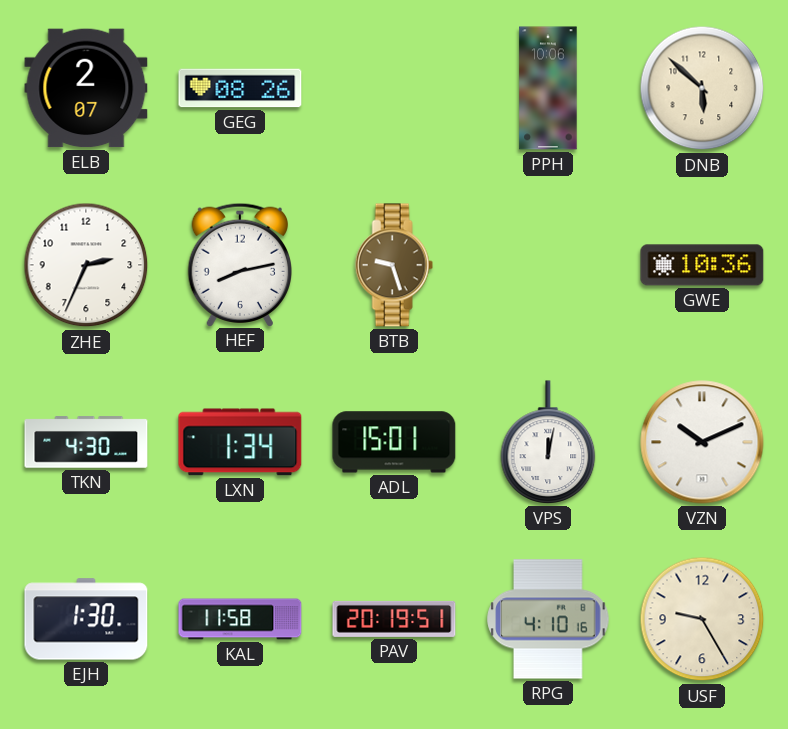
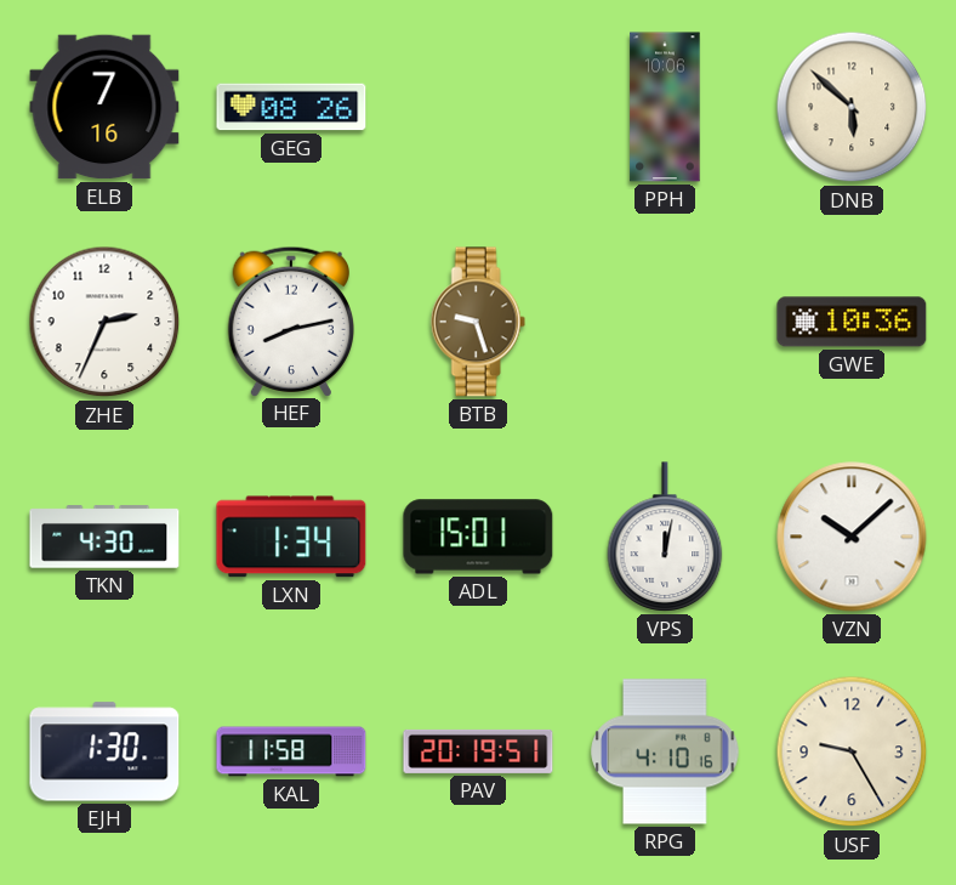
ELB: 2:07 -> 7:16
VZN: 10:11 -> 10:08
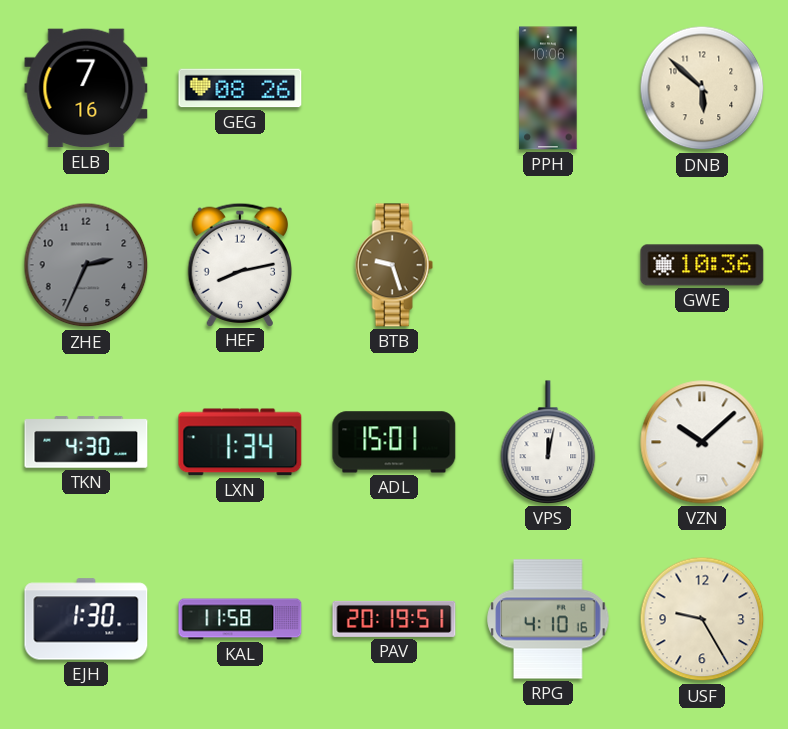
ZHE dial: white -> grey
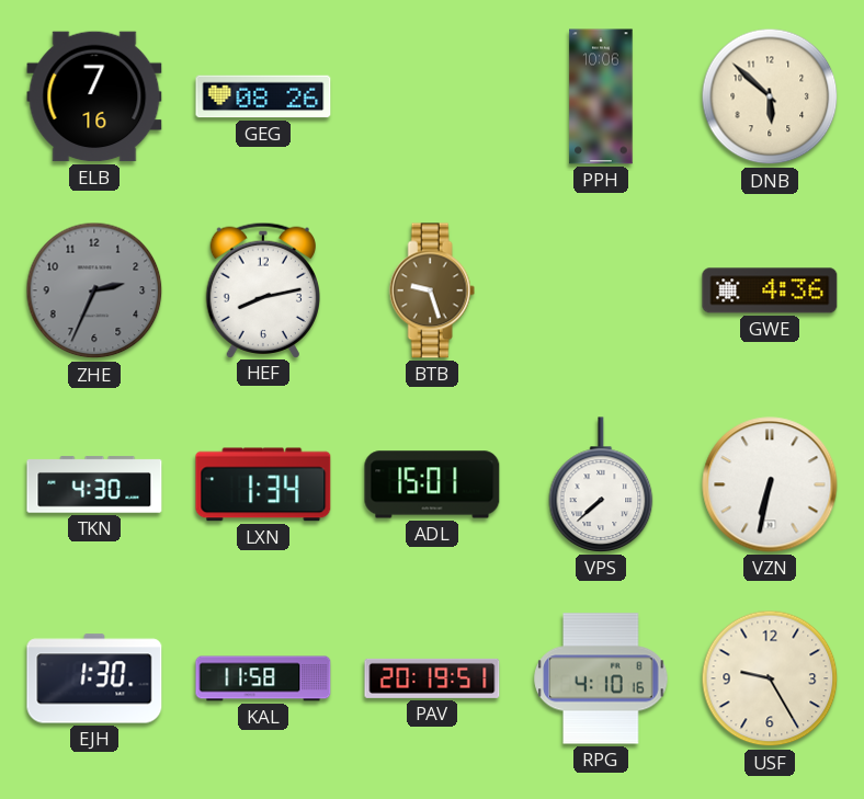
GWE: 10:36 -> 4:36
VPS: 12:02 -> 7:38
VZN: 10:08 -> 6:32
